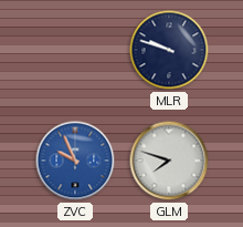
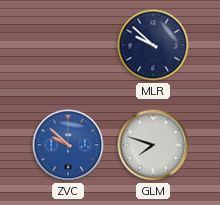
MLR: 9:48 -> 9:52
ZVC: 9:56 -> 9:52
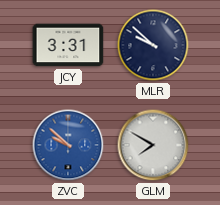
JCY: none -> 3:31
GLM: 7:48 -> 7:50
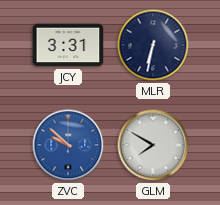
MLR: 9:52 -> 6:32
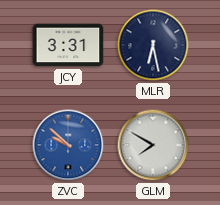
MLR: 6:32 -> 6:28
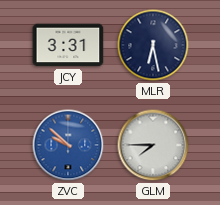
GLM: 7:50 -> 7:45
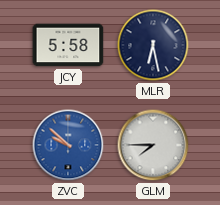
JCY: 3:31 -> 5:58
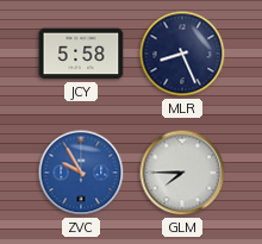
MLR: 6:28 -> 8:26
ZVC: 9:52 -> 9:55
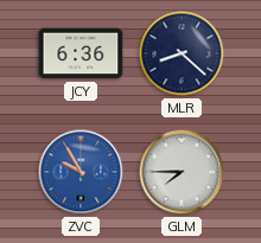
JCY: 5:58 -> 6:36
MLR: 8:26 -> 8:22
